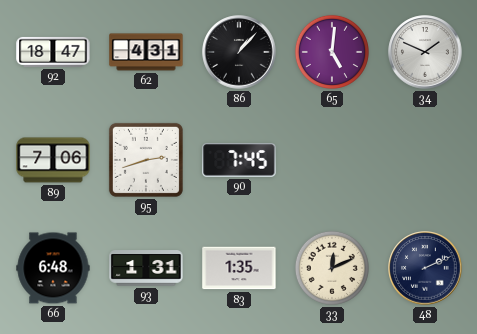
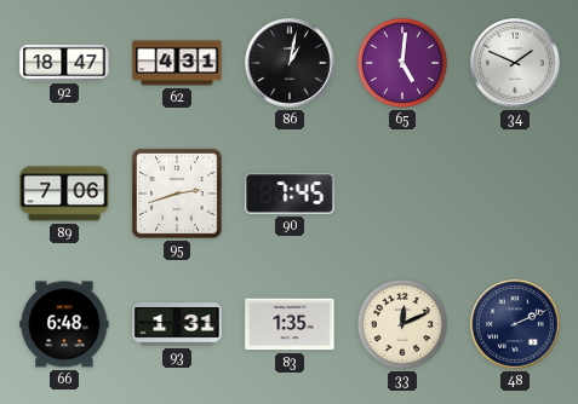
86: 1:07 -> 1:02
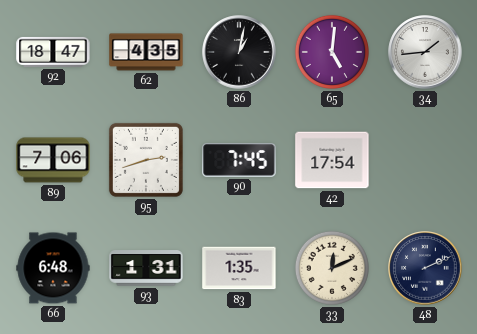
62: 4:31 -> 4:35
34: 1:49 -> 1:44
42: none -> 17:54
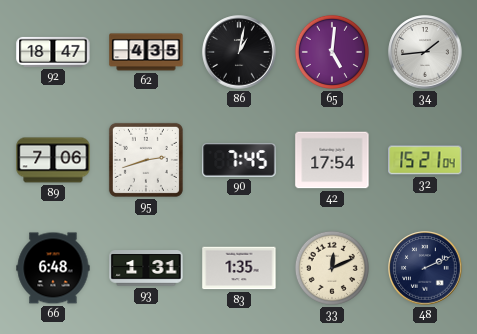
32: none -> 15:21
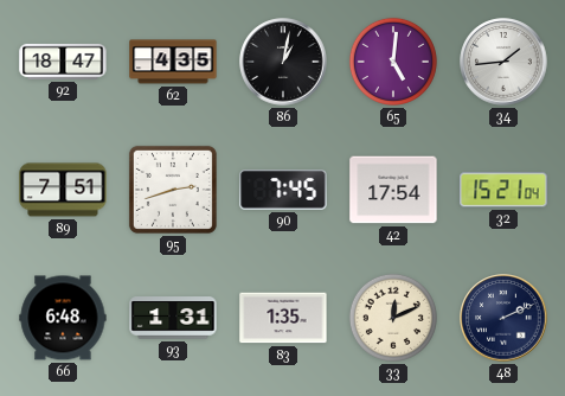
89: 7:06 -> 7:51
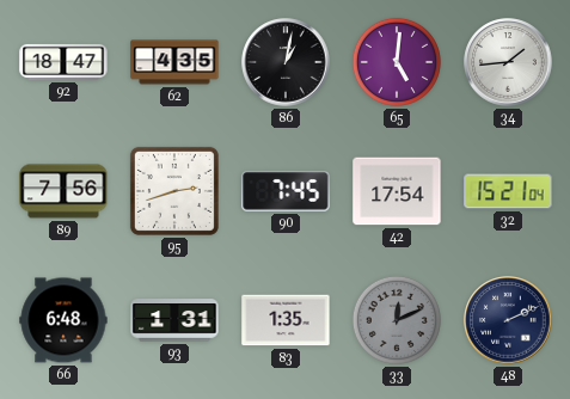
89: 7:51 -> 7:56
33 dial: cream -> grey
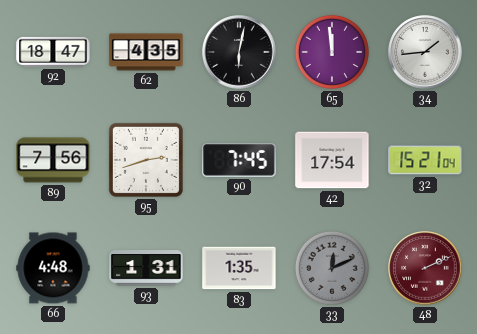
86: 1:02 -> 6:02
65: 5:01 -> 11:59
66: 6:48 -> 4:48
48 dial: navy -> burgundy
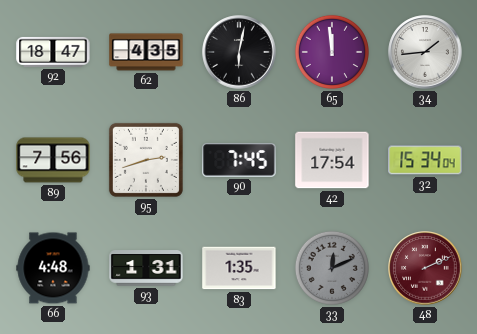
32: 15:21 -> 15:34
